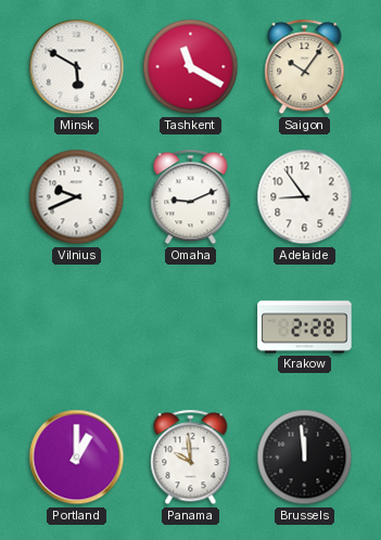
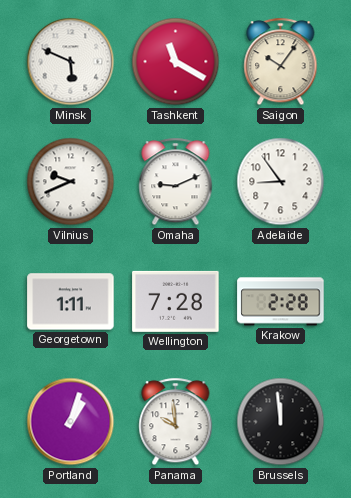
Minsk: 5:50 -> 5:49
Georgetown: none -> 1:11
Wellington: none -> 7:28
Portland: 1:00 -> 1:03
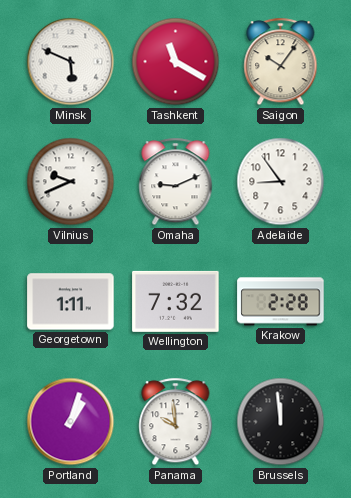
Wellington: 7:28 -> 7:32
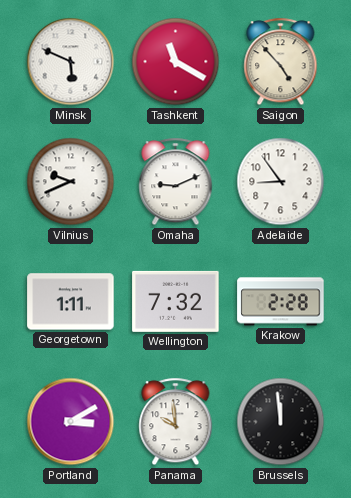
Saigon: 10:06 -> 4:53
Portland: 1:03 -> 3:10
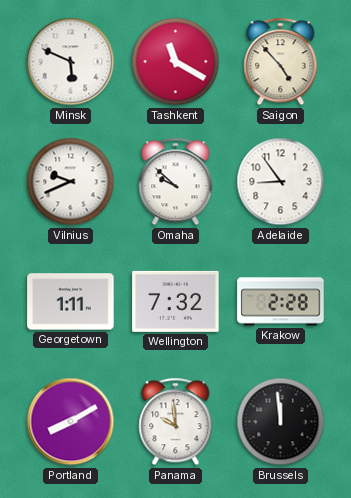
Omaha: 9:11 -> 9:52
Portland: 3:10 -> 8:10
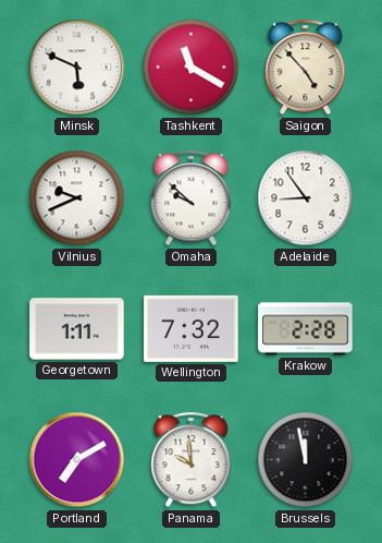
Portland: 8:10 -> 7:10
Brussels: 11:59 -> 11:58
